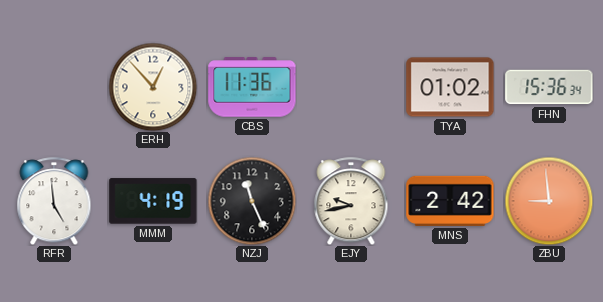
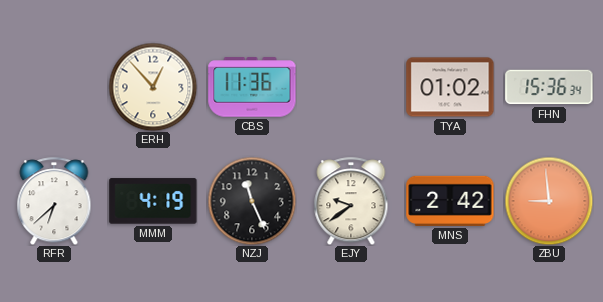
RFR: 4:59 -> 6:38
EJY: 9:43 -> 9:39
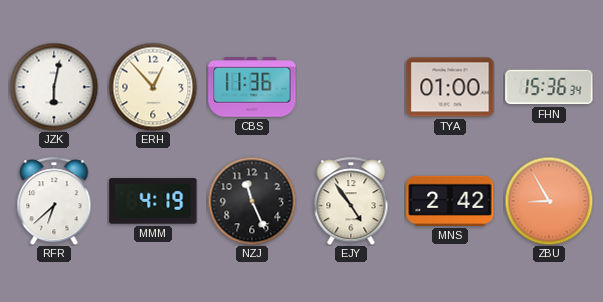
JZK: none -> 6:02
TYA: 01:02 -> 01:00
EJY: 9:39 -> 4:54
ZBU: 8:59 -> 8:55
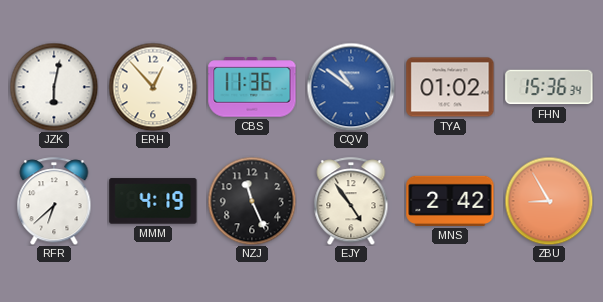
CQV: none -> 10:51
TYA: 01:00 -> 01:02
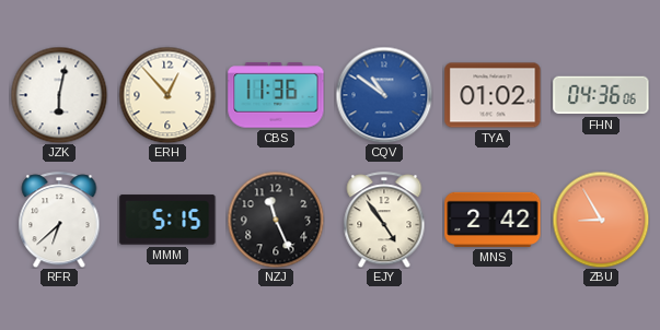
FHN: 15:36 -> 04:36
MMM: 4:19 -> 5:15
